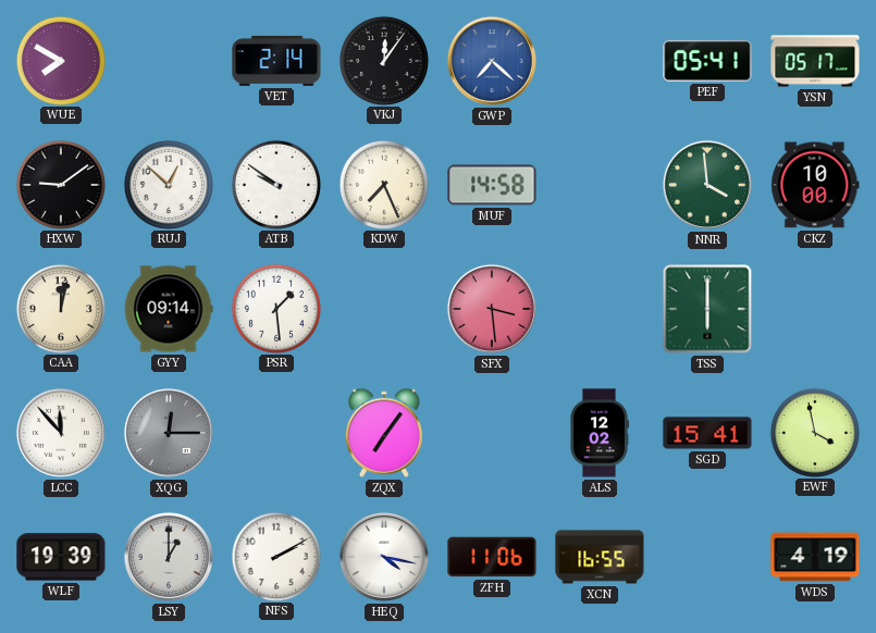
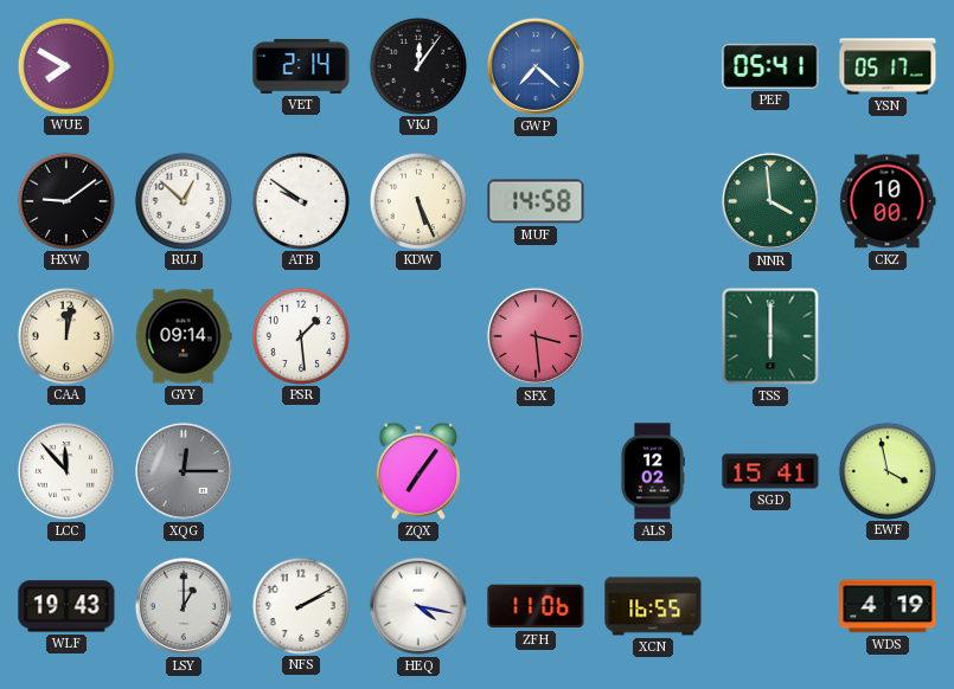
KDW: 7:26 -> 5:26
WLF: 19:39 -> 19:43
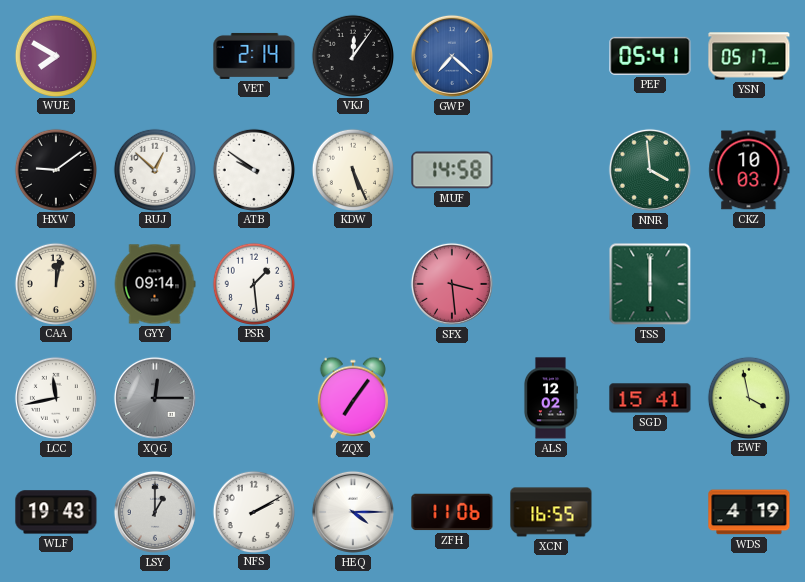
CKZ: 10:00 -> 10:03
LCC: 11:53 -> 11:43
HEQ: 4:17 -> 4:15
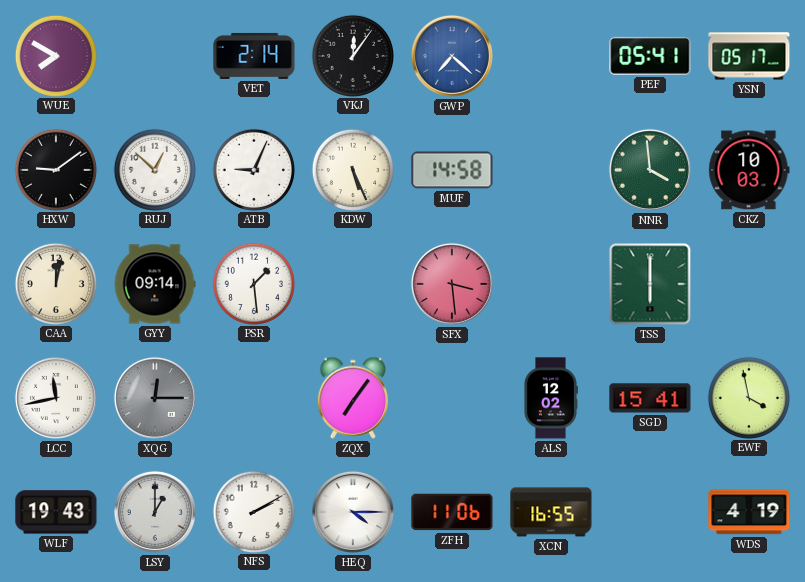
ATB: 9:51 -> 9:04
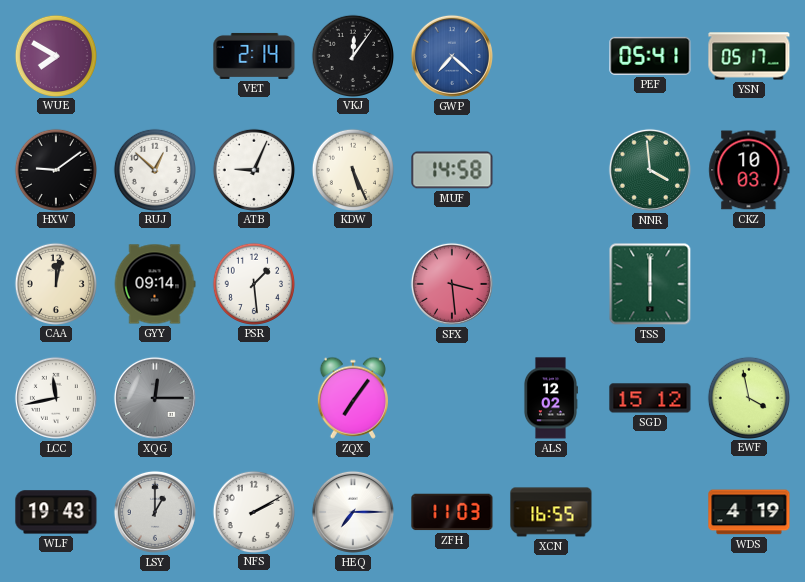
SGD: 15:41 -> 15:12
HEQ: 4:15 -> 7:15
ZFH: 11:06 -> 11:03
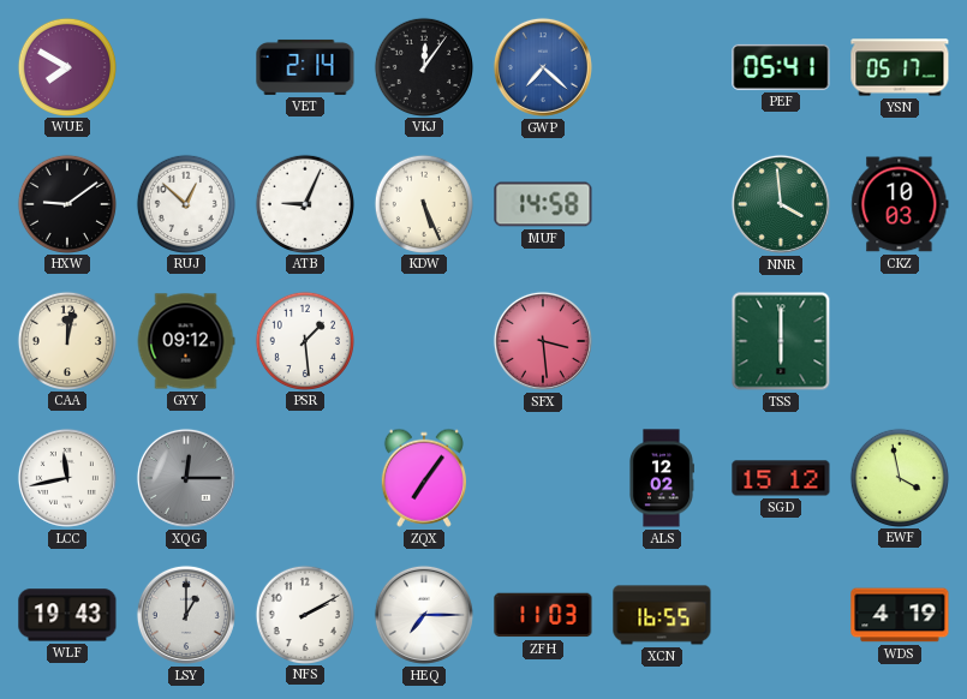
GYY: 09:14 -> 09:12
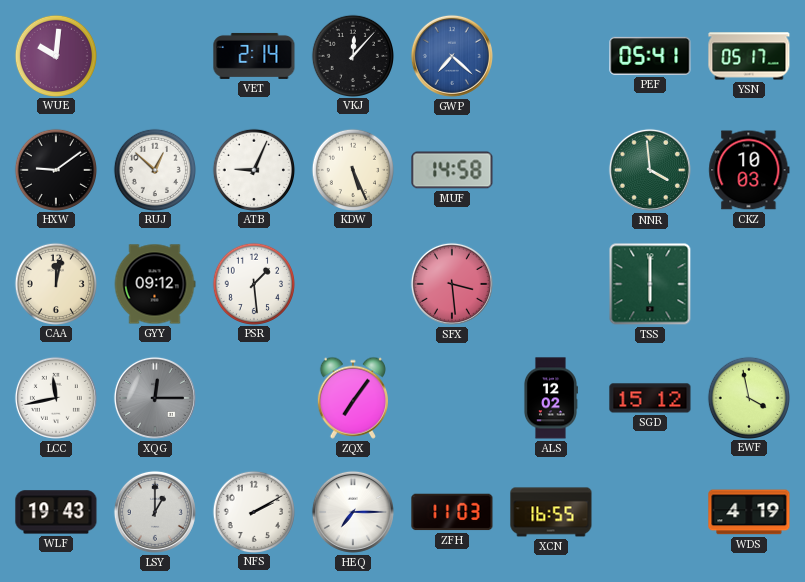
WUE: 7:50 -> 10:01
VKJ: 12:06 -> 12:07
